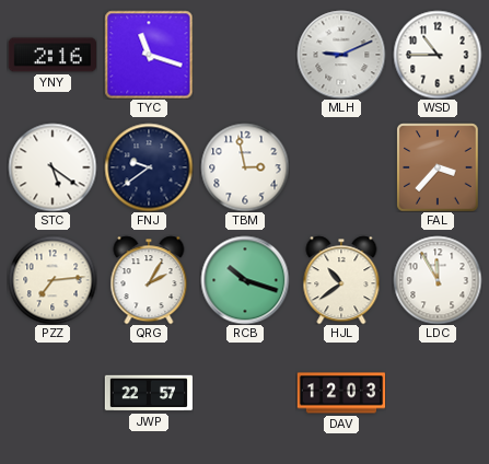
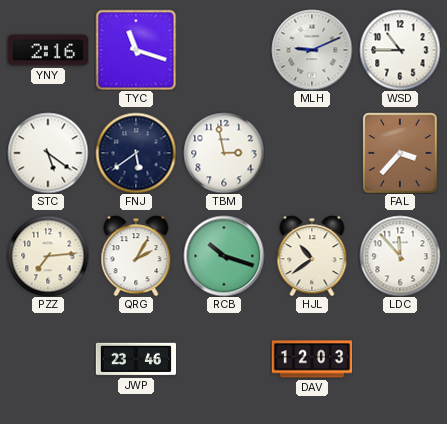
FNJ: 9:39 -> 5:39
LDC: 11:55 -> 11:53
JWP: 22:57 -> 23:46
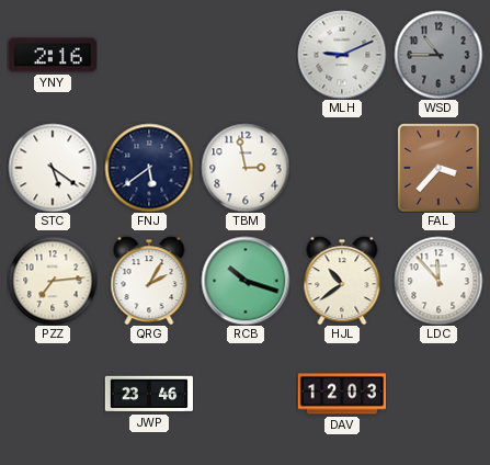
TYC: 11:18 -> none
WSD dial: white -> grey
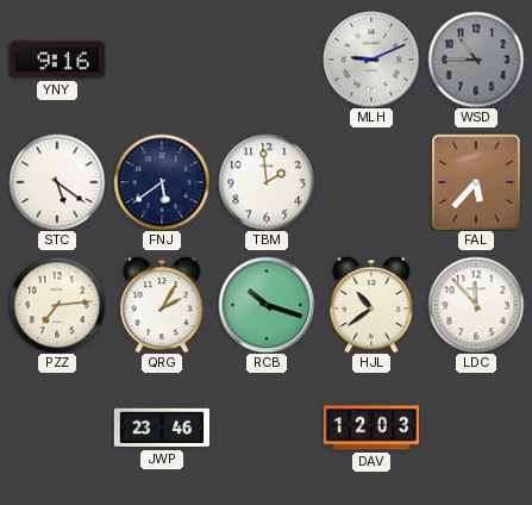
YNY: 2:16 -> 9:16
TBM: 2:58 -> 1:59
FAL: 3:37 -> 5:37
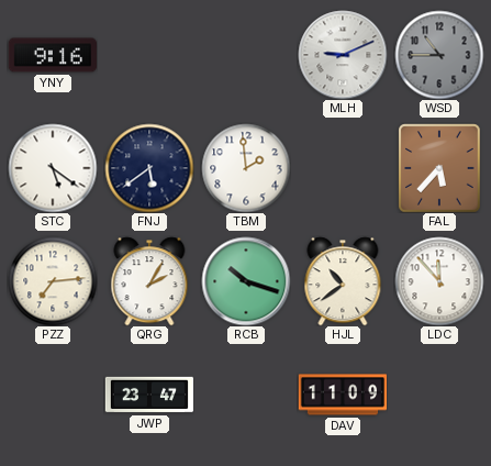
JWP: 23:46 -> 23:47
DAV: 12:03 -> 11:09
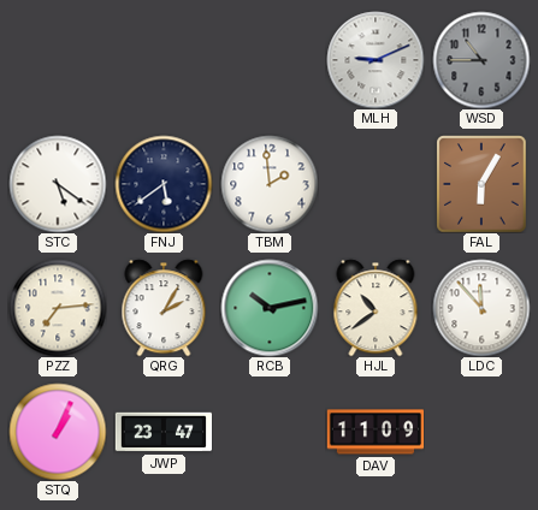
YNY: 9:16 -> none
FAL: 5:37 -> 6:05
RCB: 10:18 -> 10:13
STQ: none -> 1:04
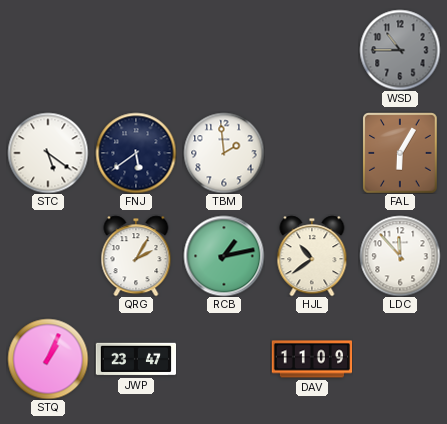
MLH: 9:11 -> none
PZZ: 7:14 -> none
RCB: 10:13 -> 1:13
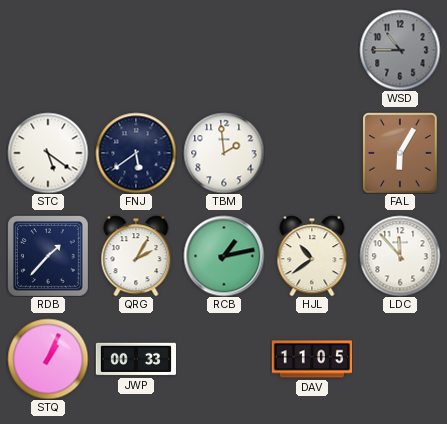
RDB: none -> 1:37
JWP: 23:47 -> 00:33
DAV: 11:09 -> 11:05
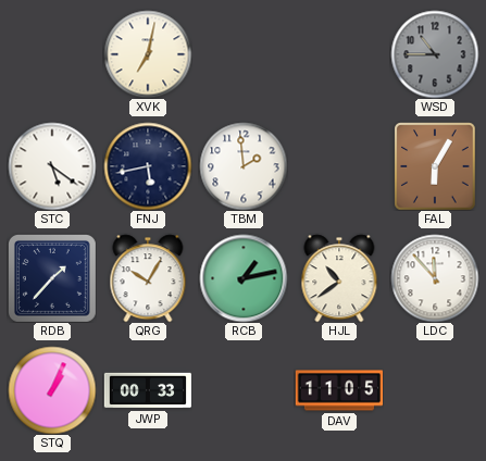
XVK: none -> 7:02
FNJ: 5:39 -> 5:43
QRG: 2:05 -> 10:05
